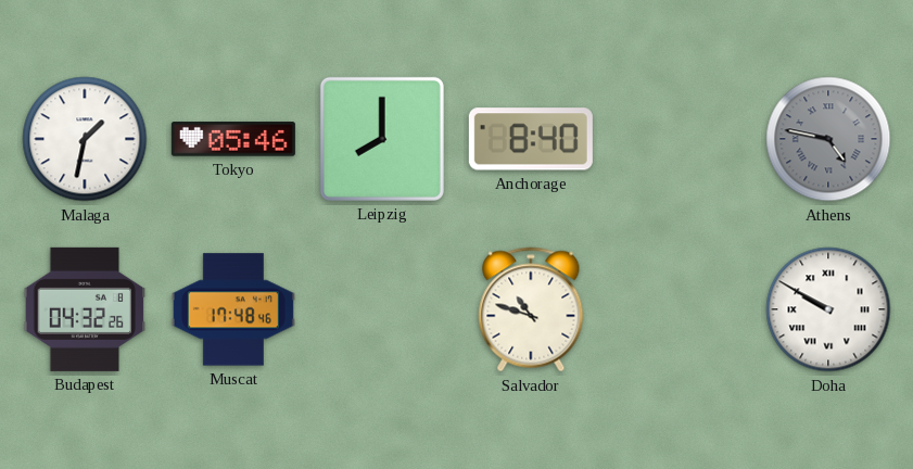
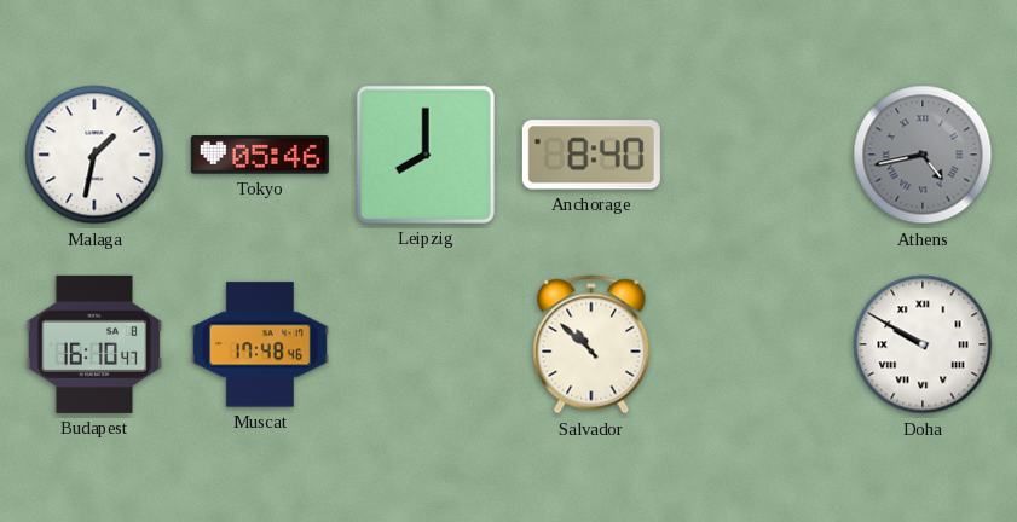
Athens: 4:47 -> 4:43
Budapest: 04:32 -> 16:10
Salvador: 10:48 -> 10:52
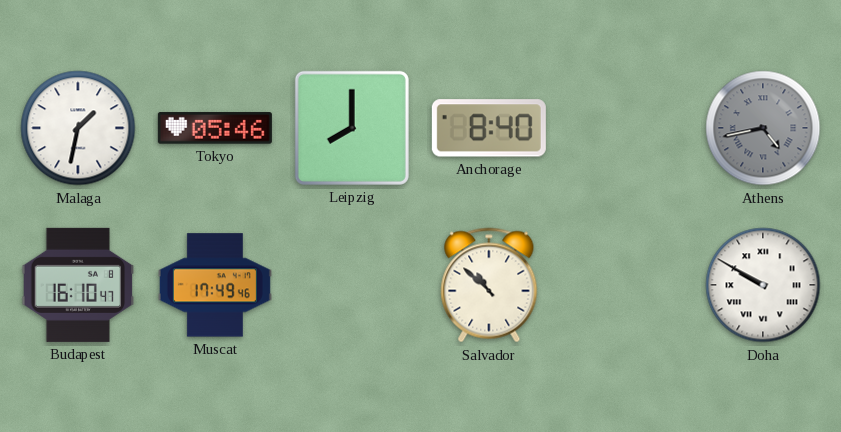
Muscat: 17:48 -> 17:49
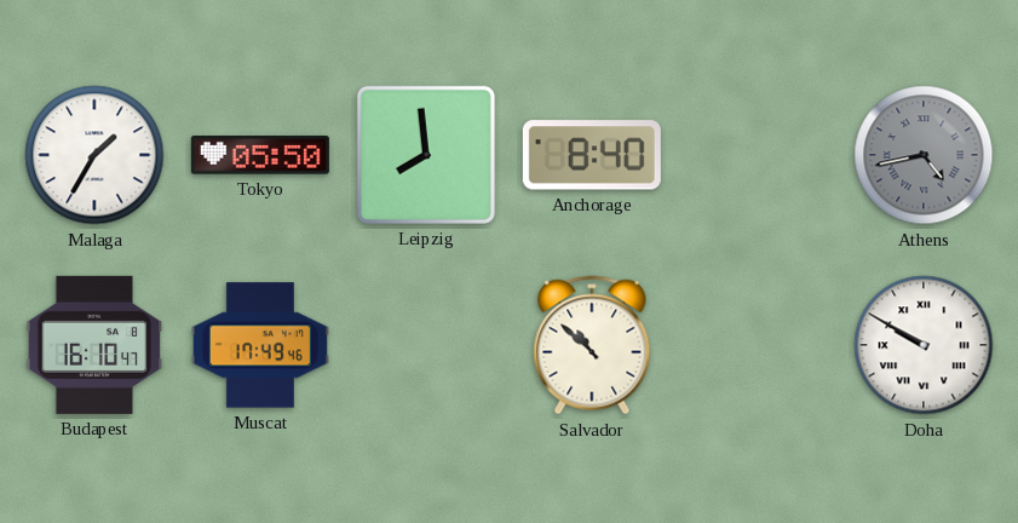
Malaga: 1:32 -> 1:35
Tokyo: 05:46 -> 05:50
Leipzig: 8:00 -> 7:59
